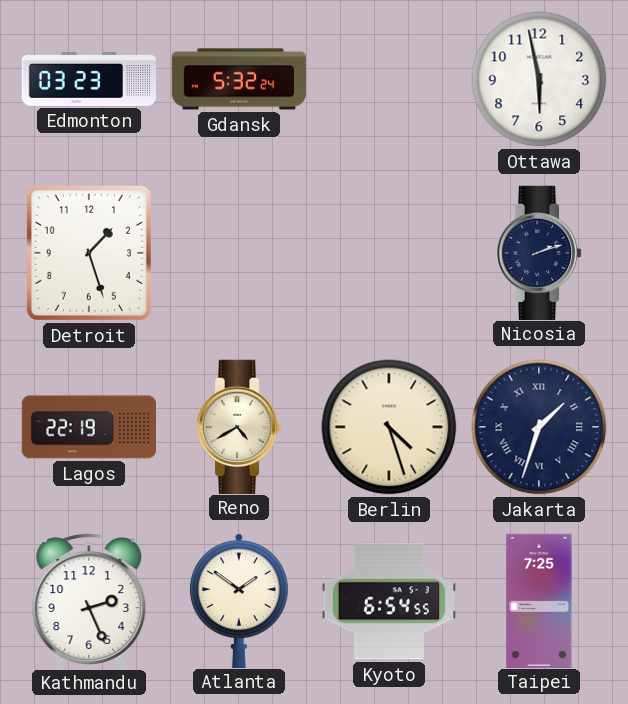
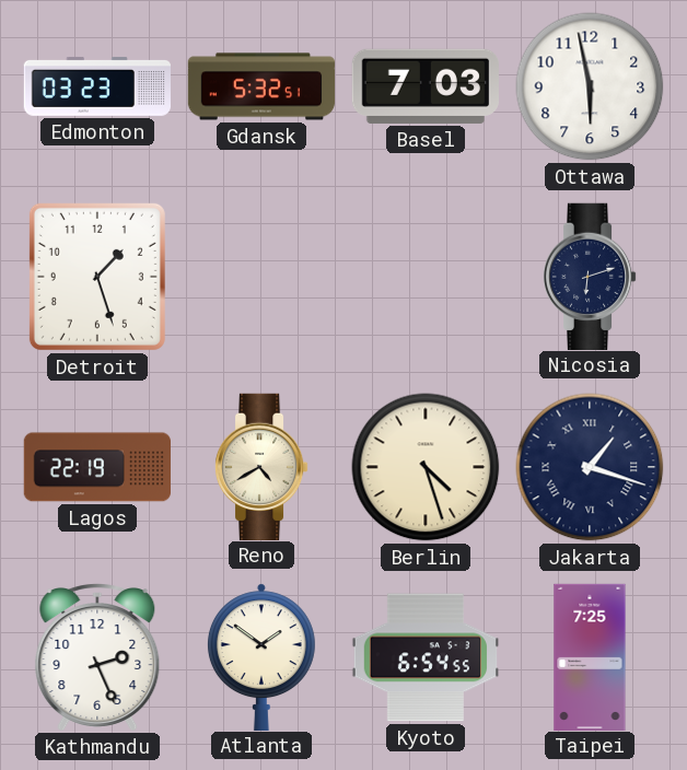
Gdansk: 5:32:24 -> 5:32:51
Basel: none -> 7:03
Nicosia: 2:12 -> 6:12
Jakarta: 1:33 -> 1:18
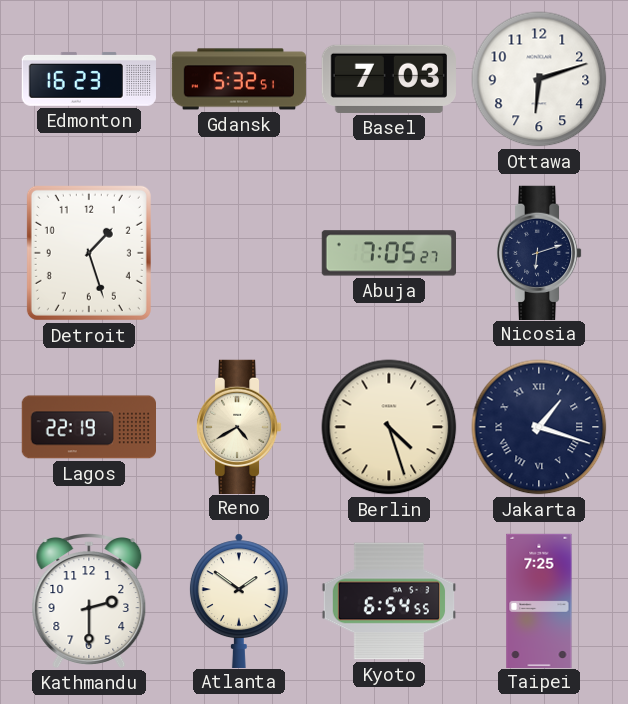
Edmonton: 03:23 -> 16:23
Ottawa: 5:58 -> 6:12
Abuja: none -> 7:05
Kathmandu: 2:26 -> 2:30
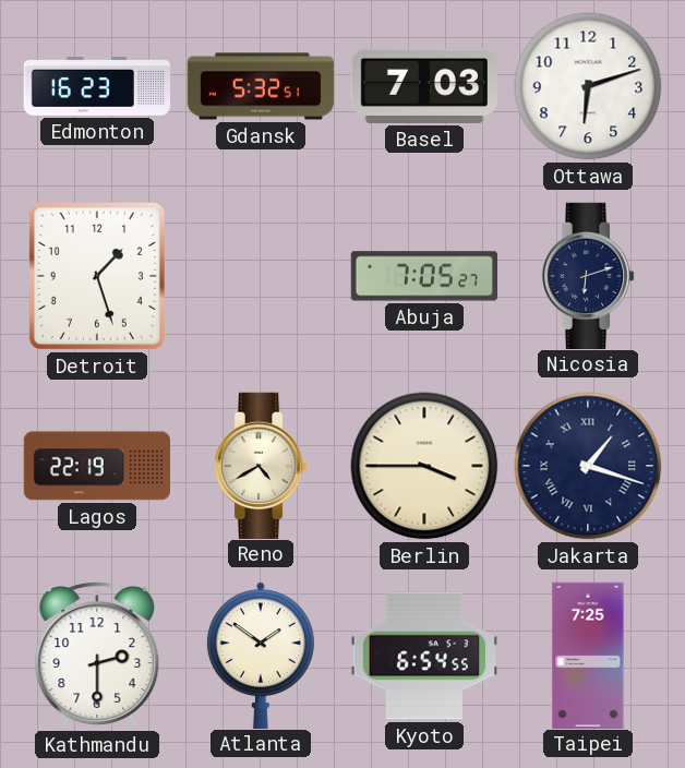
Berlin: 4:27 -> 3:45
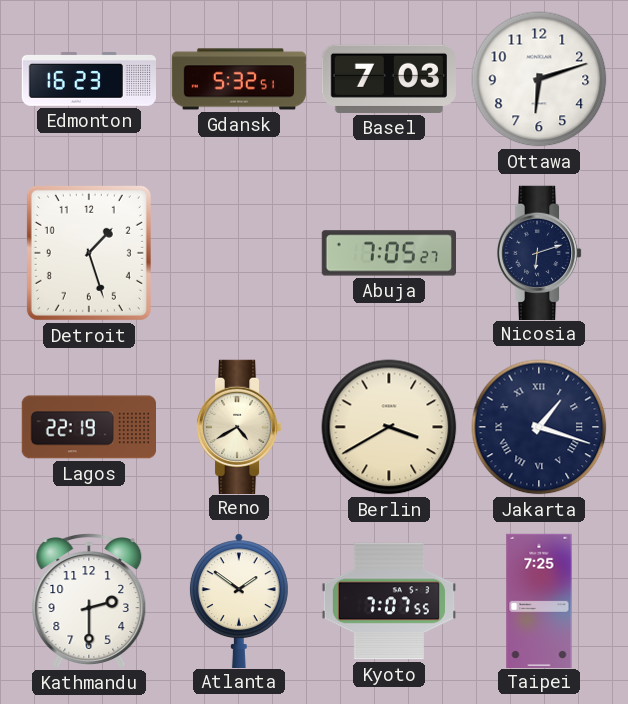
Berlin: 3:45 -> 3:40
Kyoto: 6:54 -> 7:07
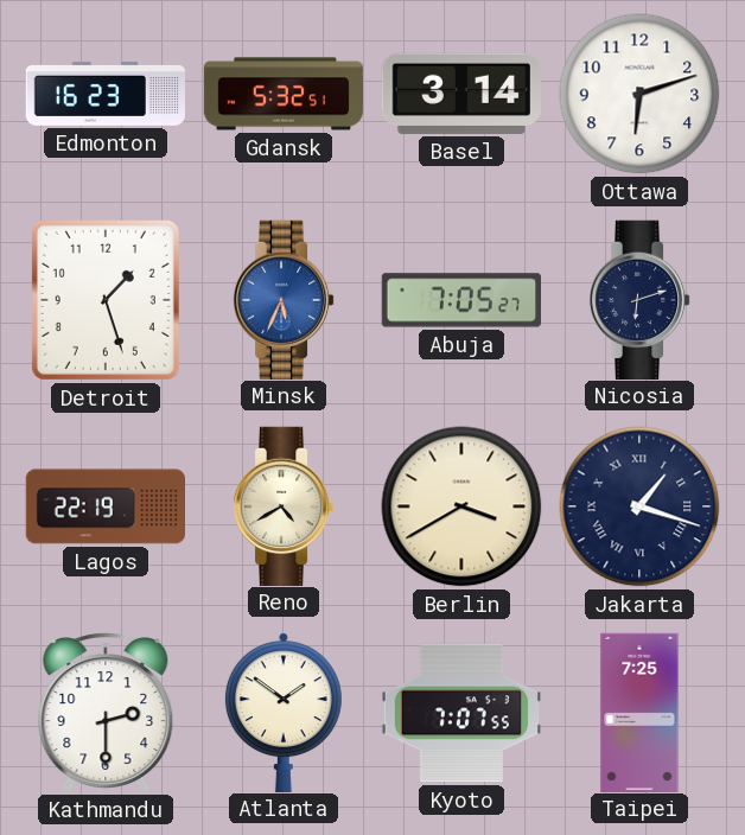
Basel: 7:03 -> 3:14
Minsk: none -> 5:34
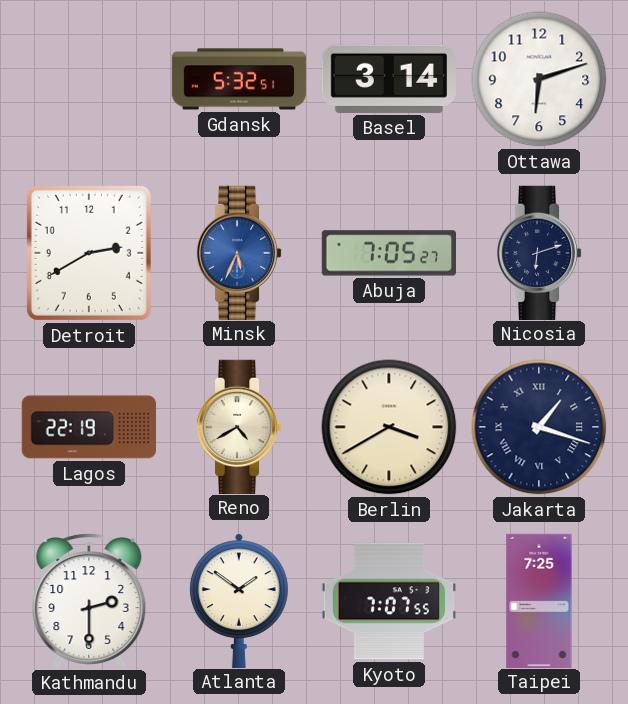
Edmonton: 16:23 -> none
Detroit: 1:27 -> 2:40
